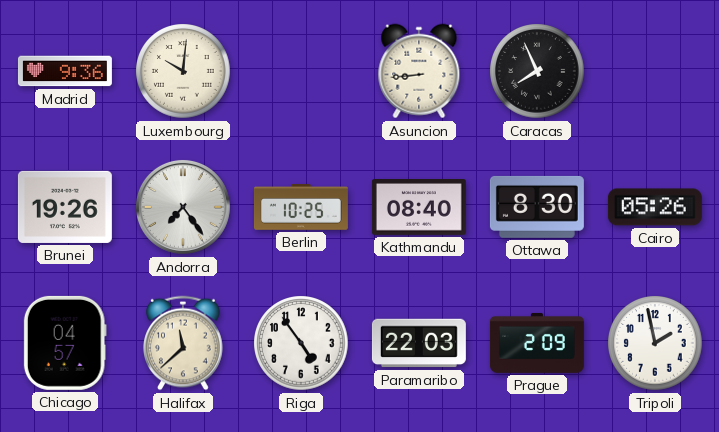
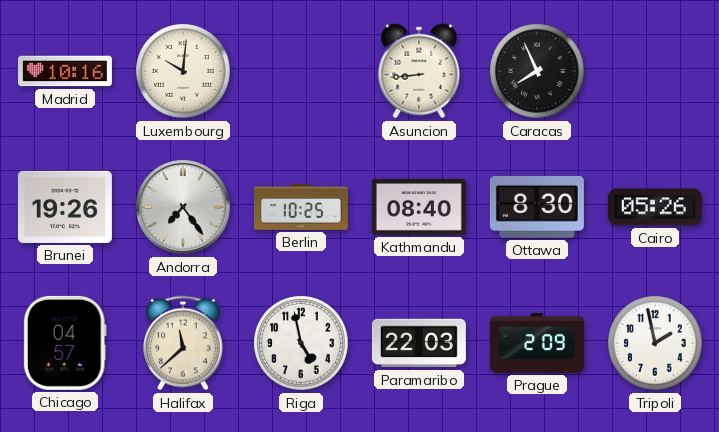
Madrid: 9:36 -> 10:16
Riga: 4:54 -> 4:58
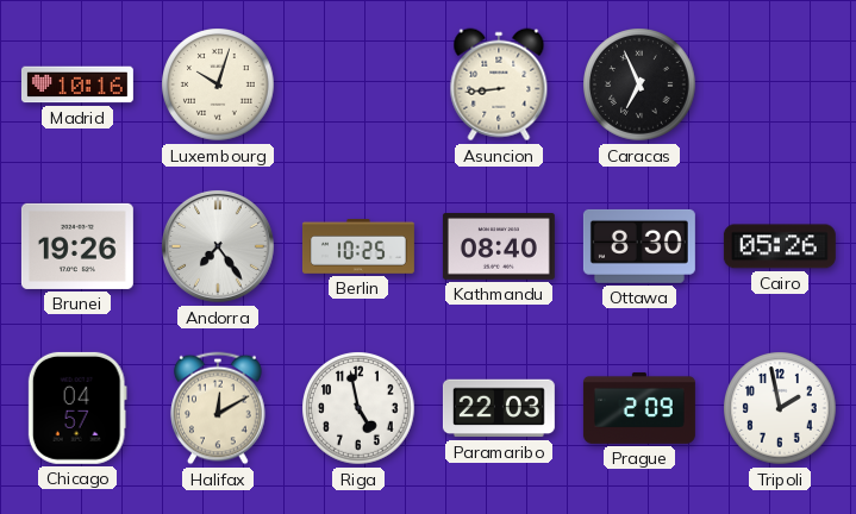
Luxembourg: 10:01 -> 10:03
Caracas: 7:56 -> 6:56
Halifax: 11:38 -> 12:10
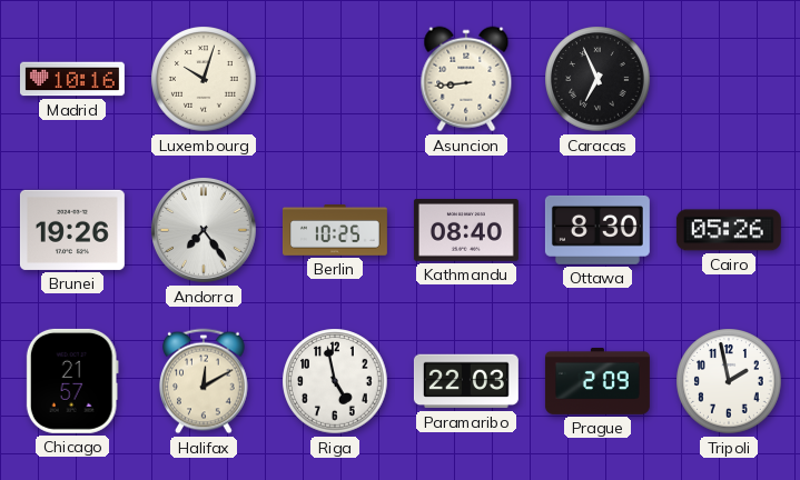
Chicago: 04:57 -> 21:57
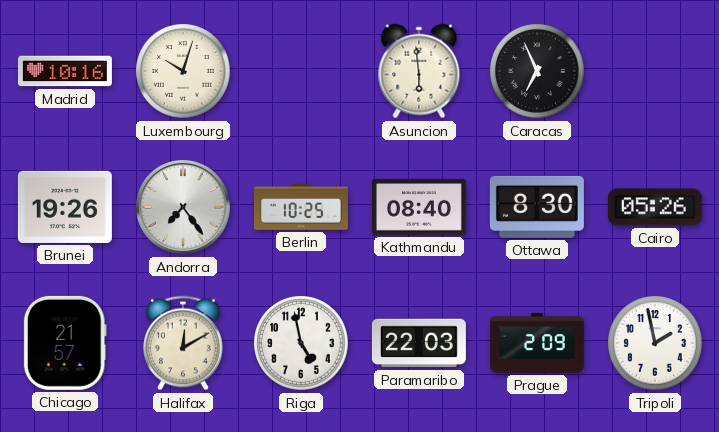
Asuncion: 8:44 -> 5:59
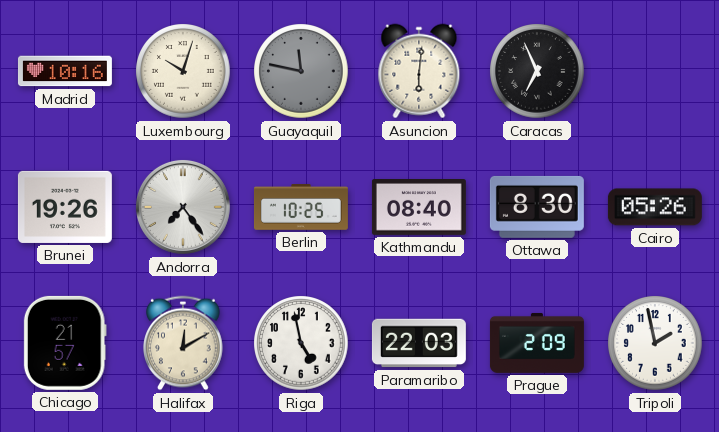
Guayaquil: none -> 11:47
Asuncion: 5:59 -> 6:01
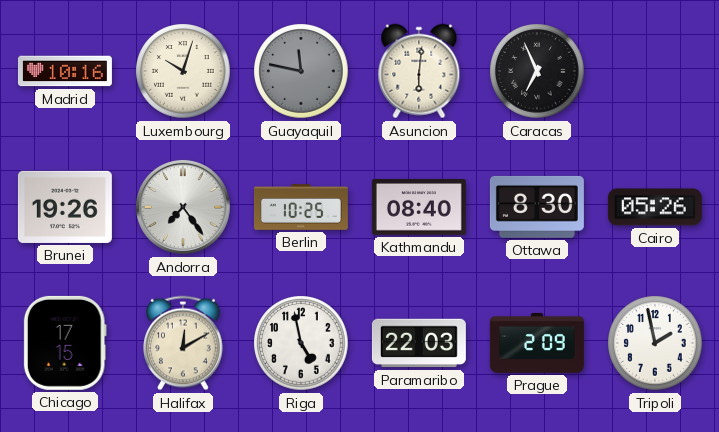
Chicago: 21:57 -> 17:15
